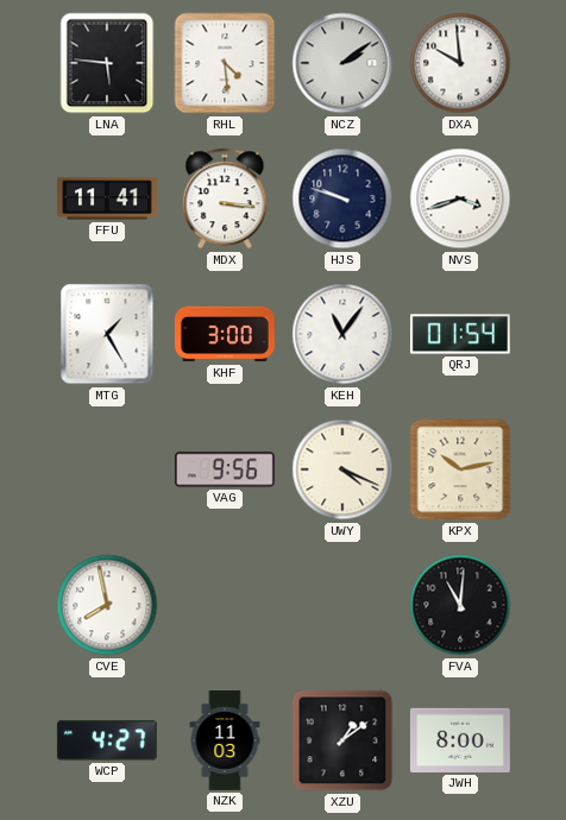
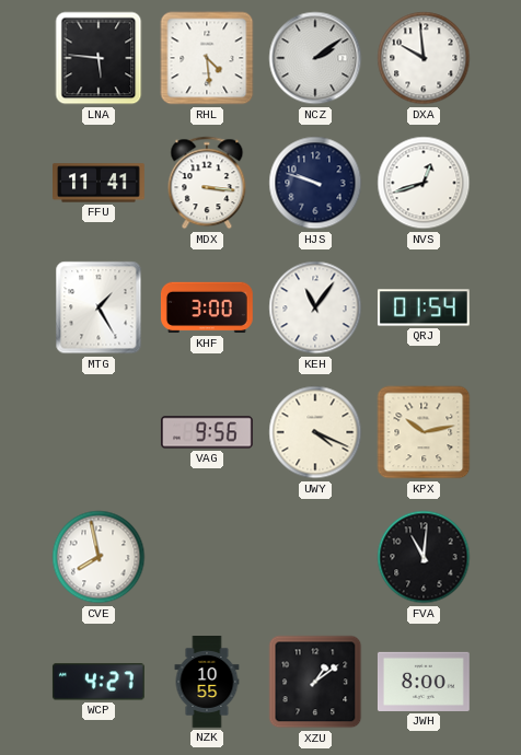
NVS: 3:42 -> 12:42
NZK: 11:03 -> 10:55
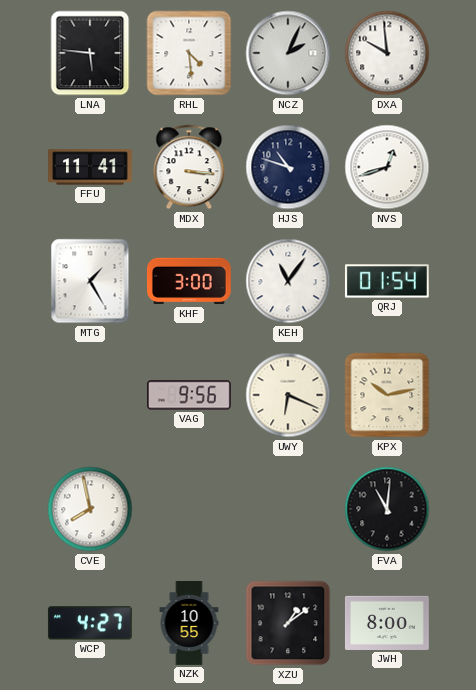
NCZ: 2:09 -> 2:04
HJS: 9:48 -> 10:48
UWY: 4:19 -> 6:19
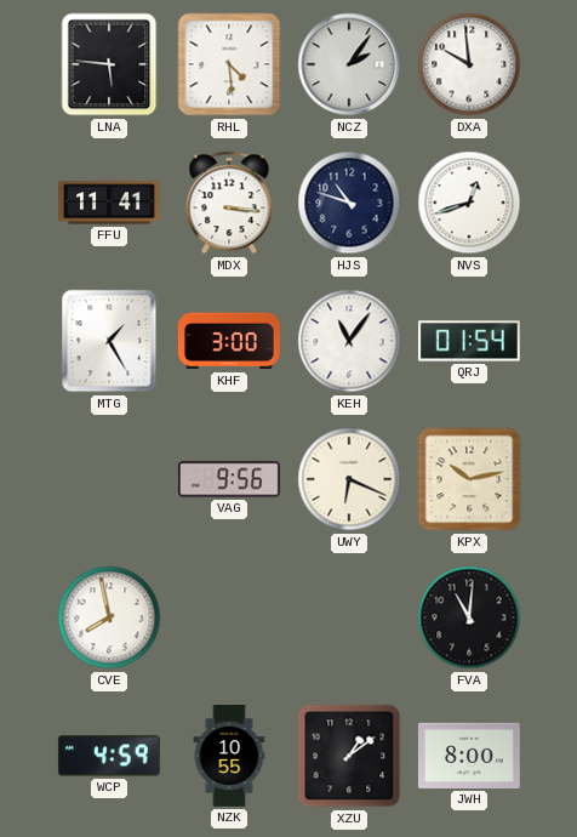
NCZ: 2:04 -> 2:06
WCP: 4:27 -> 4:59
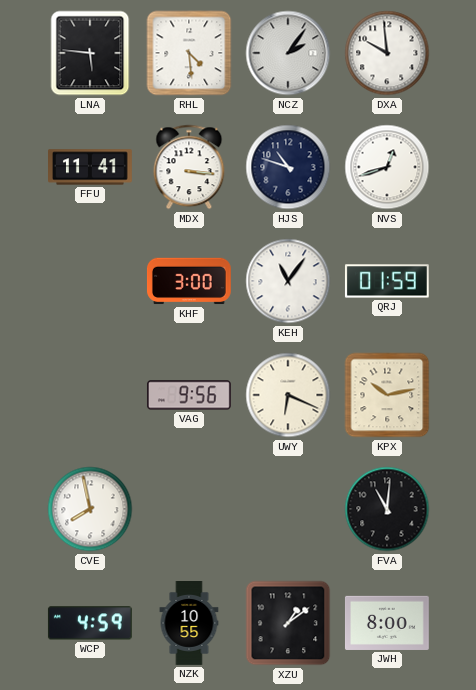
MTG: 1:25 -> none
QRJ: 01:54 -> 01:59
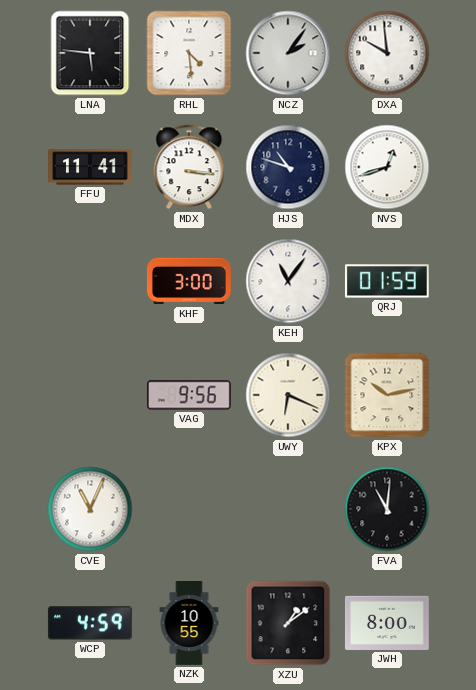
CVE: 7:58 -> 11:04
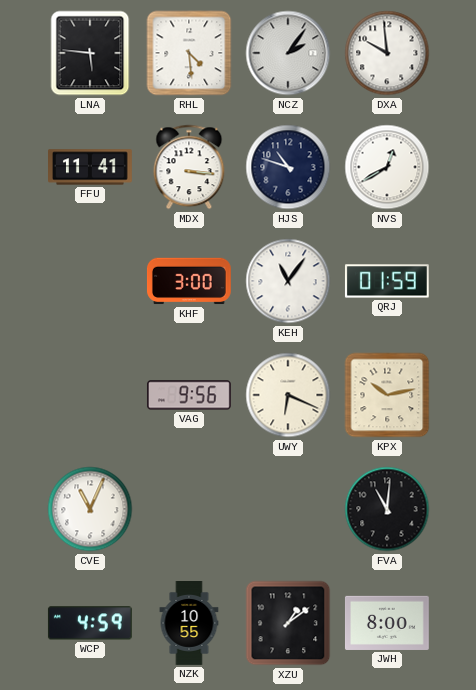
NVS: 12:42 -> 12:40
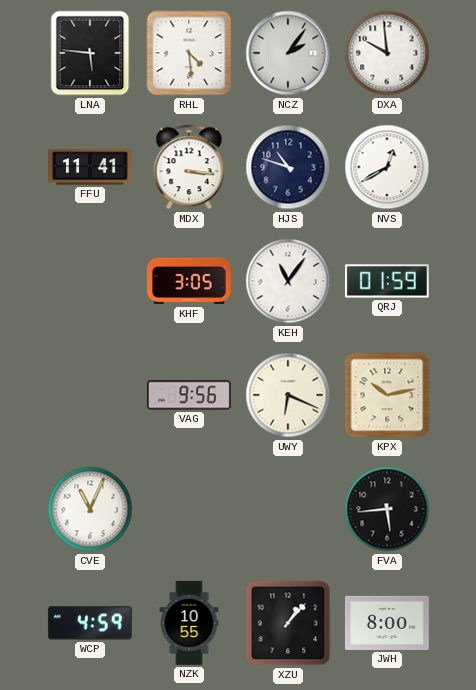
KHF: 3:00 -> 3:05
FVA: 11:01 -> 5:44
XZU: 1:09 -> 1:07
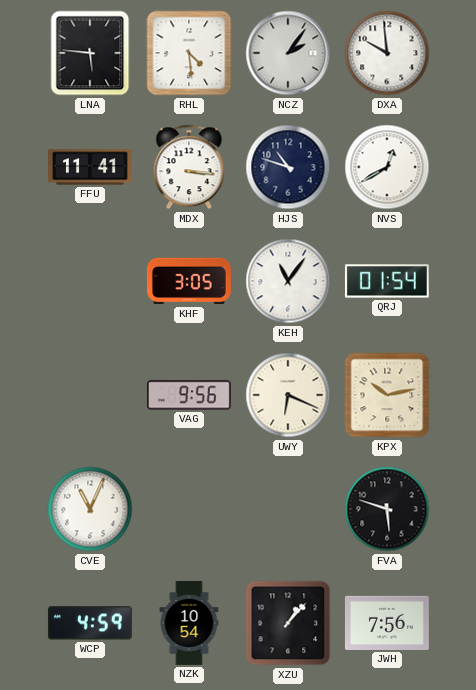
QRJ: 01:59 -> 01:54
FVA: 5:44 -> 5:48
NZK: 10:55 -> 10:54
JWH: 8:00 -> 7:56
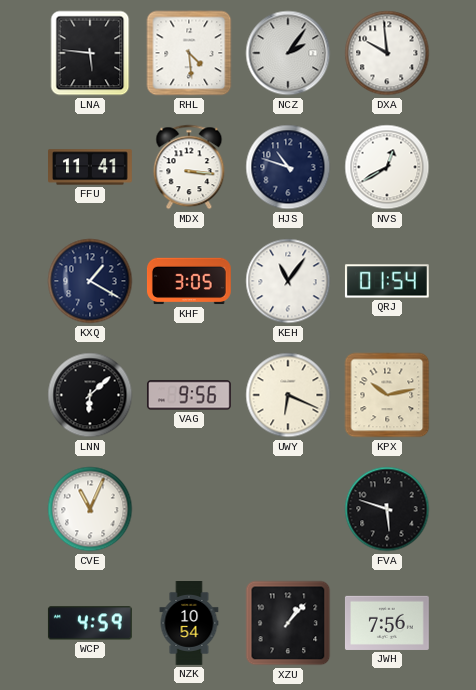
KXQ: none -> 1:20
LNN: none -> 6:08
